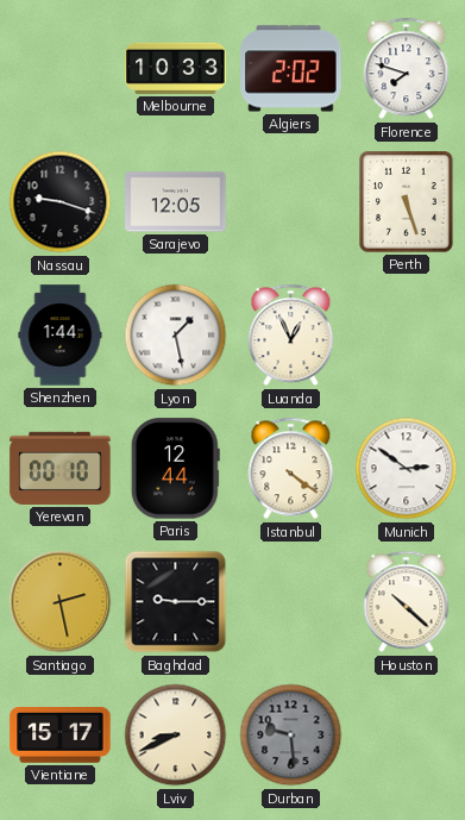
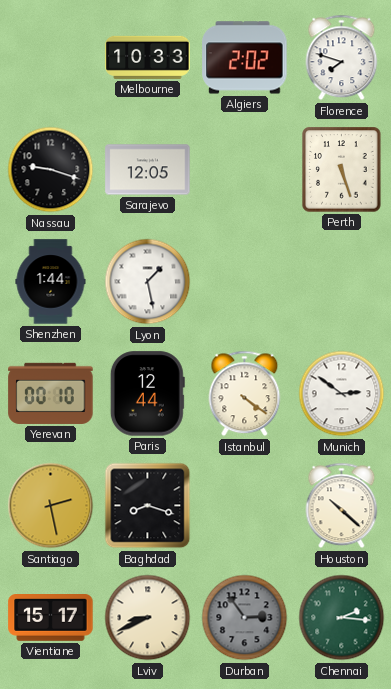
Luanda: 12:56 -> none
Baghdad: 9:15 -> 8:18
Durban: 9:29 -> 2:54
Chennai: none -> 2:16
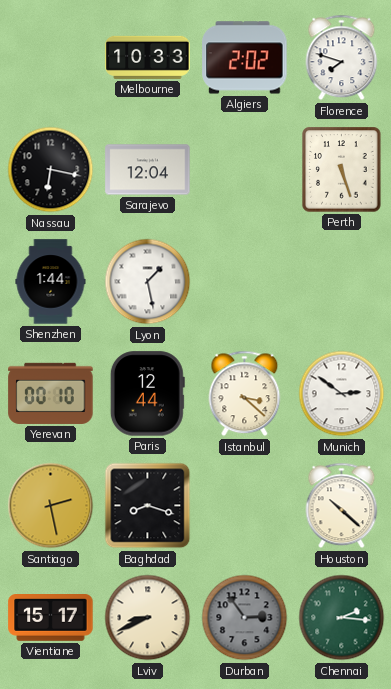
Nassau: 9:18 -> 6:17
Sarajevo: 12:05 -> 12:04
Istanbul: 4:21 -> 3:22
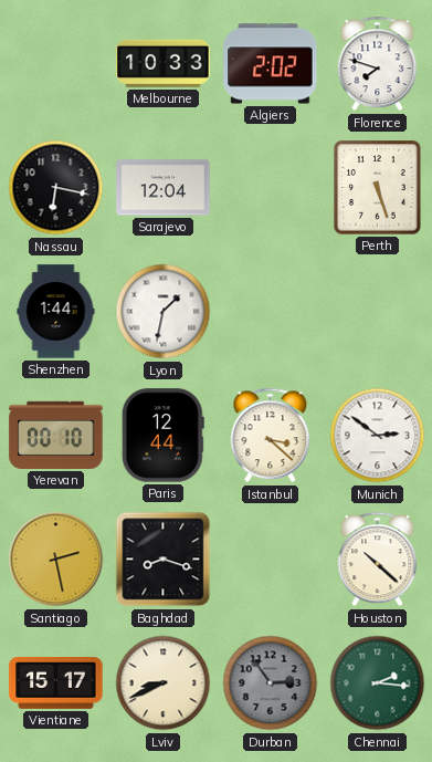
Lyon: 1:28 -> 1:32
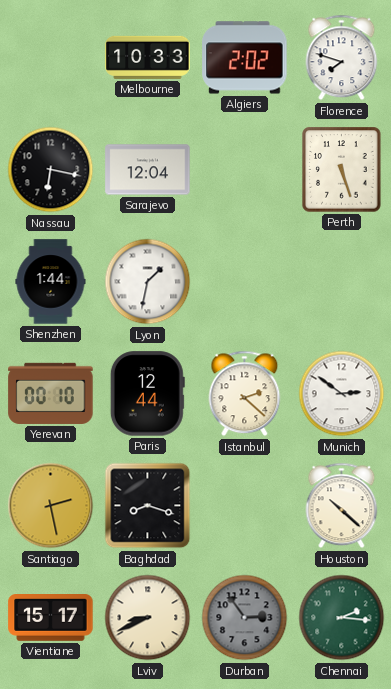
Istanbul: 3:22 -> 2:22
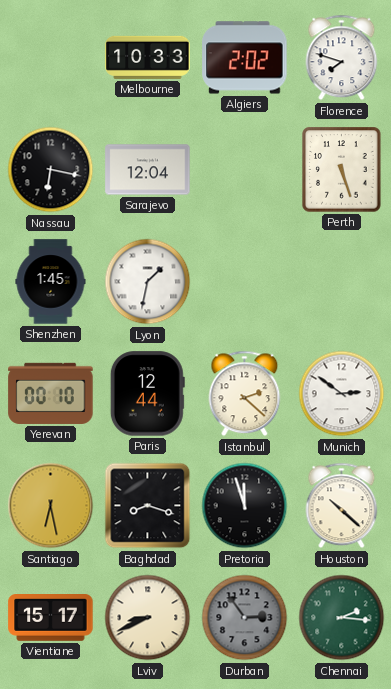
Shenzhen: 1:44 -> 1:45
Santiago: 2:28 -> 6:28
Pretoria: none -> 11:57
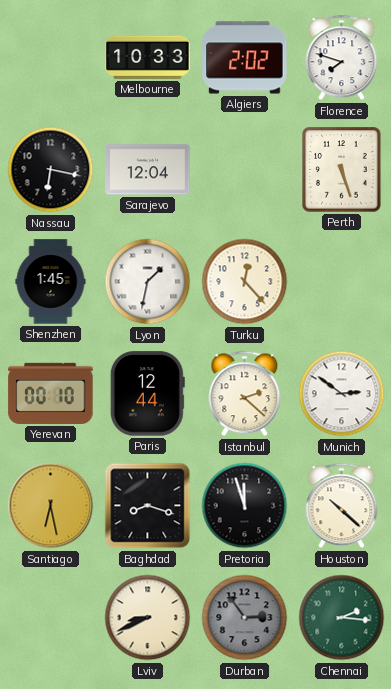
Turku: none -> 12:23
Vientiane: 15:17 -> none
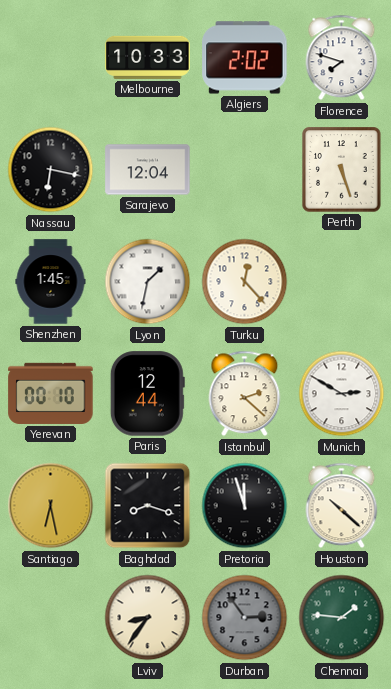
Munich: 2:51 -> 2:50
Lviv: 8:41 -> 8:36
Chennai: 2:16 -> 1:46
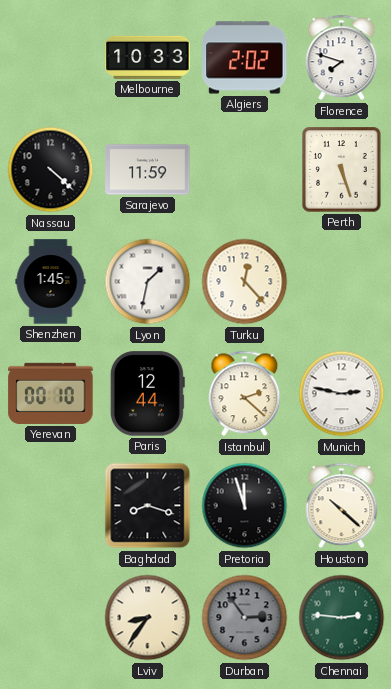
Nassau: 6:17 -> 4:22
Sarajevo: 12:04 -> 11:59
Munich: 2:50 -> 2:47
Santiago: 6:28 -> none
Chennai: 1:46 -> 2:46
